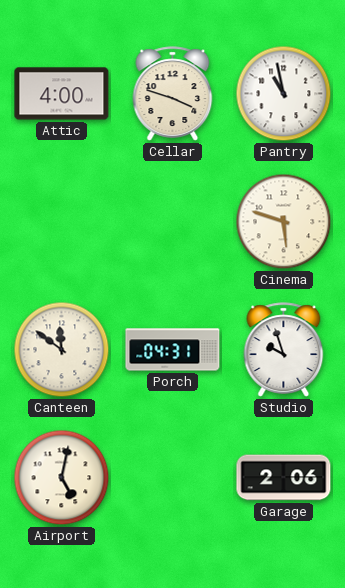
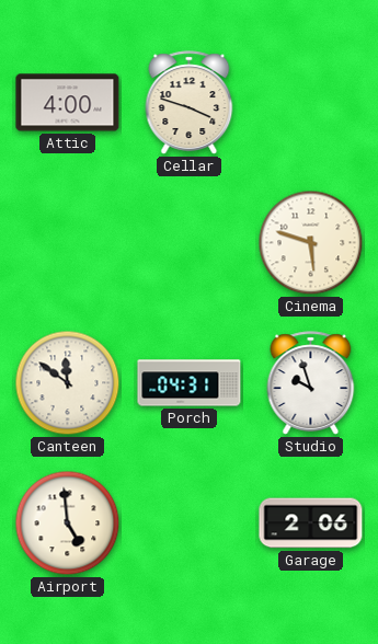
Pantry: 10:58 -> none
Airport: 5:02 -> 4:59
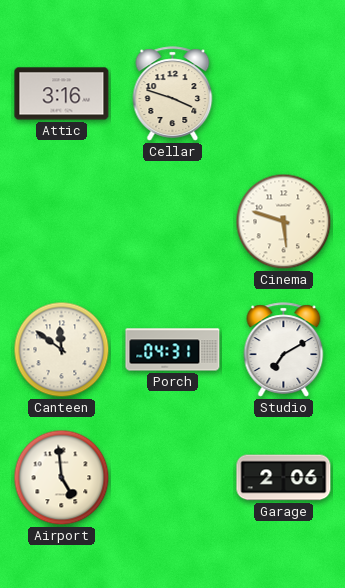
Attic: 4:00 -> 3:16
Studio: 9:57 -> 7:10
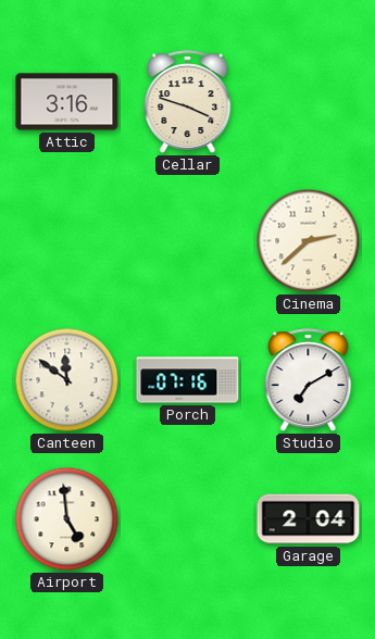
Cinema: 5:48 -> 2:38
Porch: 04:31 -> 07:16
Garage: 2:06 -> 2:04
